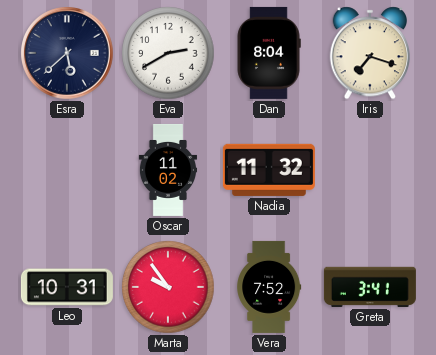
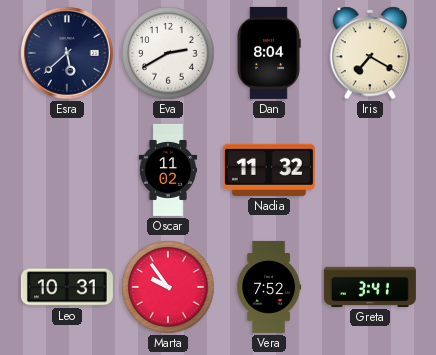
Iris: 7:18 -> 7:20
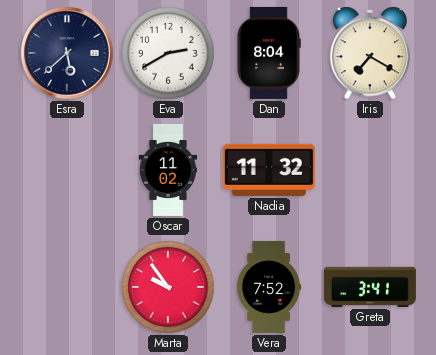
Leo: 10:31 -> none
